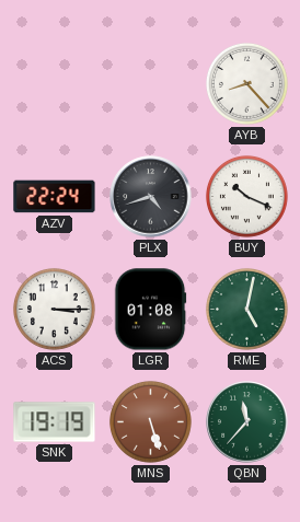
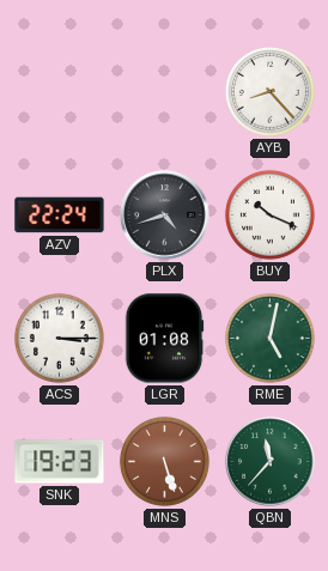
SNK: 19:19 -> 19:23
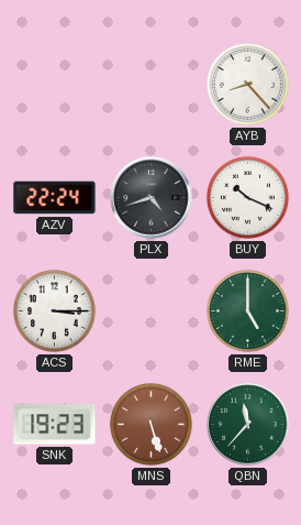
LGR: 01:08 -> none
RME: 5:02 -> 5:00
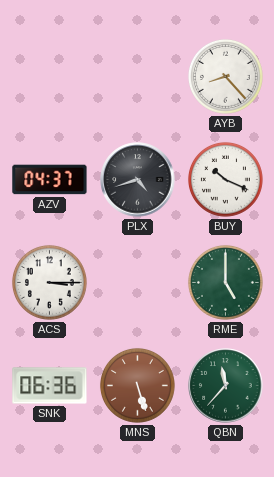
AZV: 22:24 -> 04:37
SNK: 19:23 -> 06:36
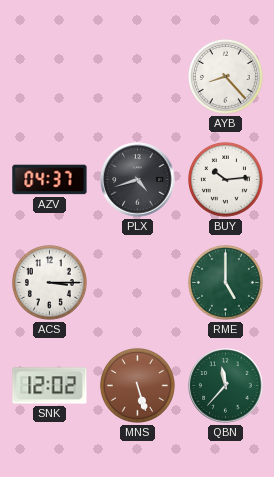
BUY: 10:19 -> 10:14
SNK: 06:36 -> 12:02
